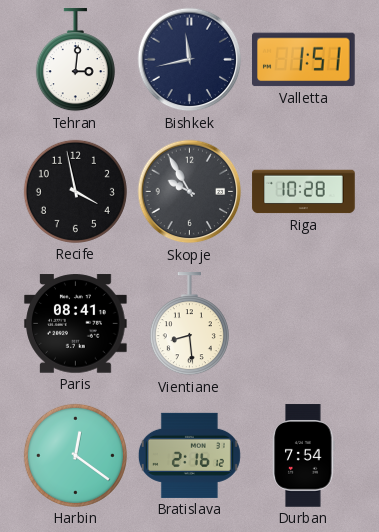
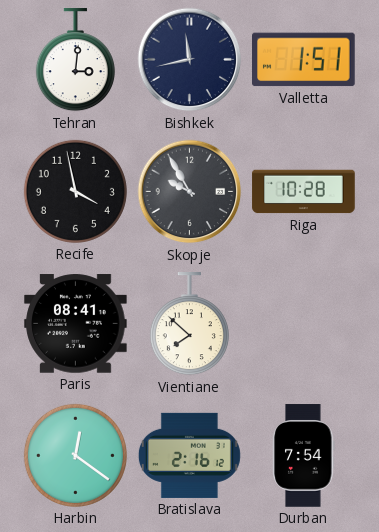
Vientiane: 8:29 -> 7:52
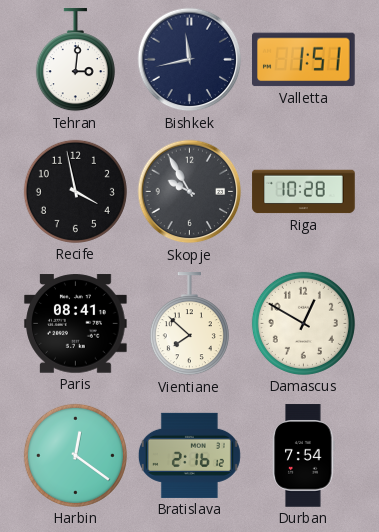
Damascus: none -> 12:50
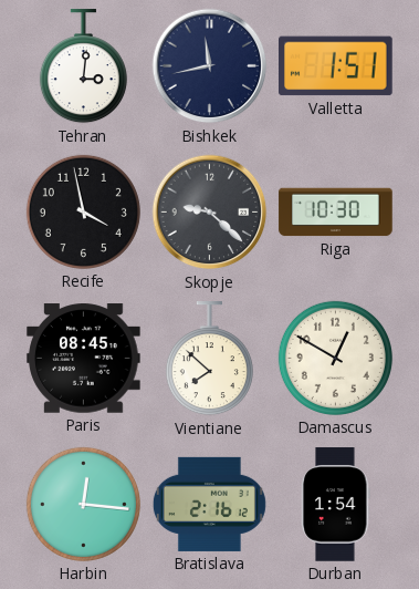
Skopje: 9:55 -> 9:22
Riga: 10:28 -> 10:30
Paris: 08:41 -> 08:45
Harbin: 12:21 -> 12:16
Durban: 7:54 -> 1:54
